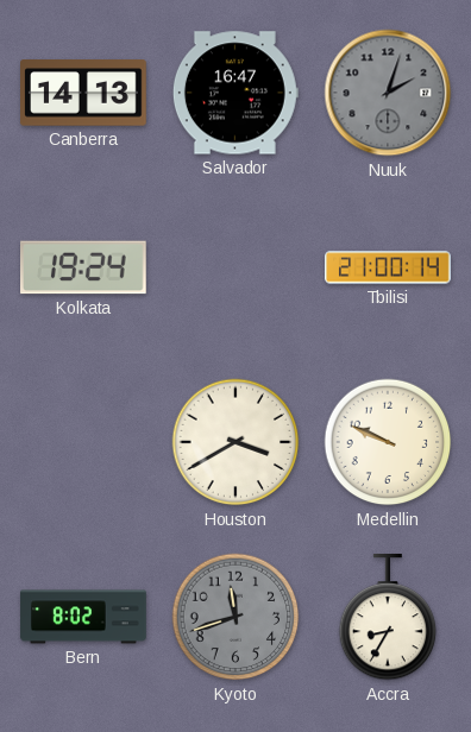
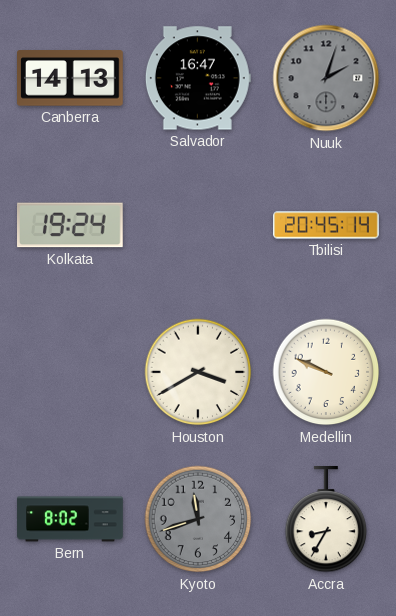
Tbilisi: 21:00 -> 20:45
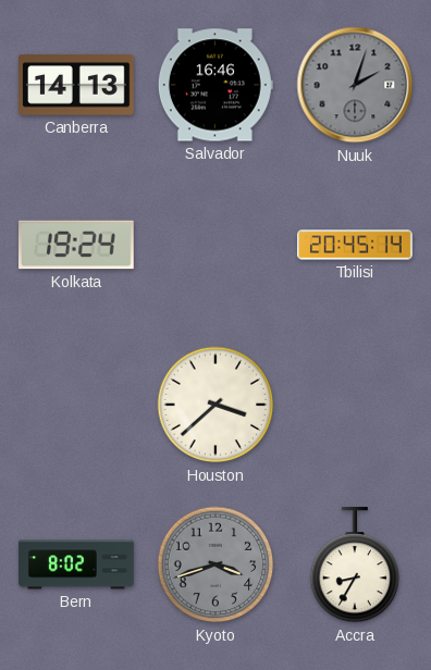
Salvador: 16:47 -> 16:46
Houston: 3:40 -> 3:38
Medellin: 9:49 -> none
Kyoto: 11:42 -> 3:42
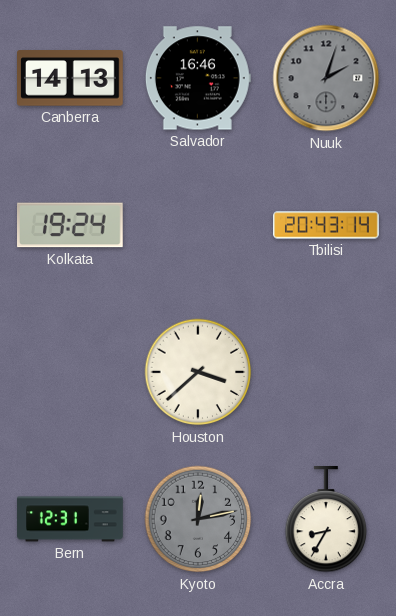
Tbilisi: 20:45 -> 20:43
Bern: 8:02 -> 12:31
Kyoto: 3:42 -> 12:13
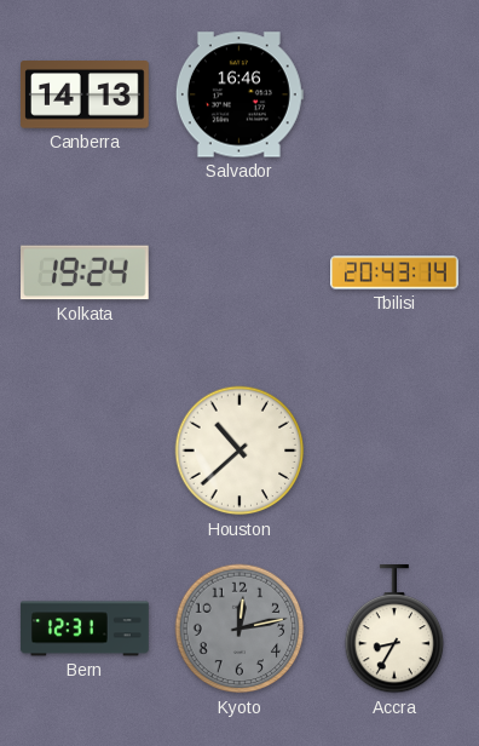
Nuuk: 2:03 -> none
Houston: 3:38 -> 10:38
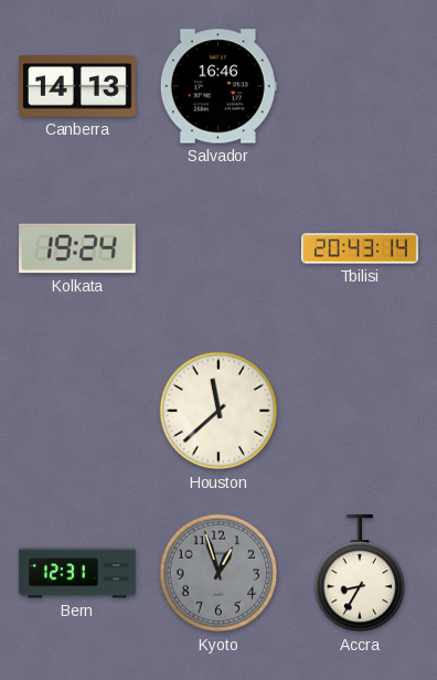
Houston: 10:38 -> 11:38
Kyoto: 12:13 -> 12:57
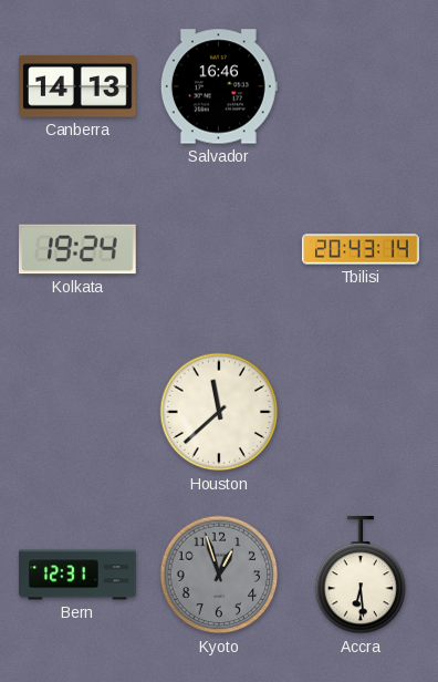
Accra: 8:35 -> 6:29
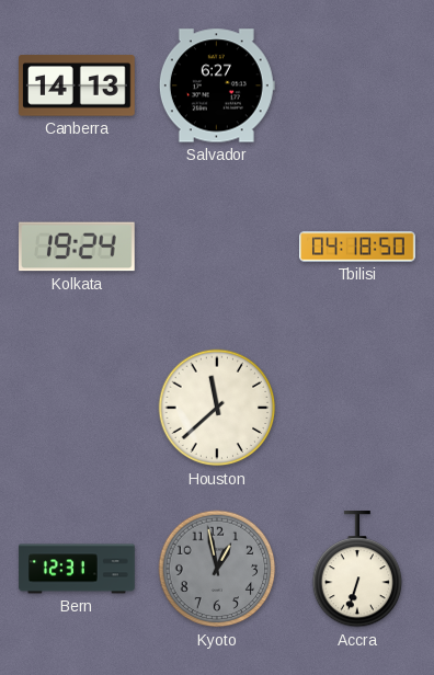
Salvador: 16:46 -> 6:27
Tbilisi: 20:43 -> 04:18
Kyoto: 12:57 -> 12:58
Accra: 6:29 -> 6:33
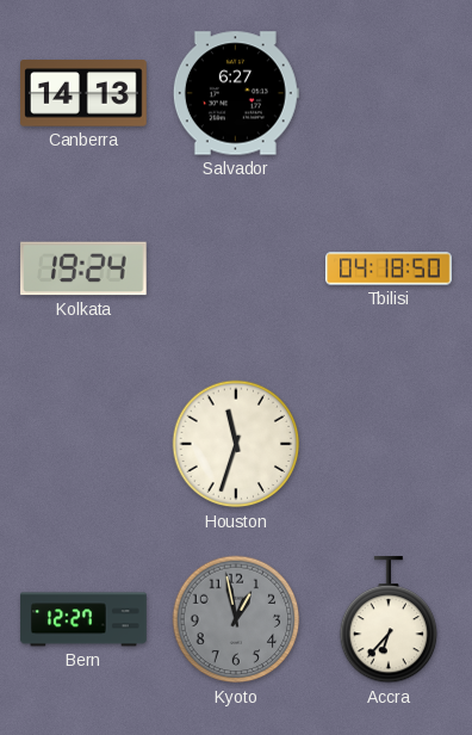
Houston: 11:38 -> 11:33
Bern: 12:31 -> 12:27
Accra: 6:33 -> 6:37
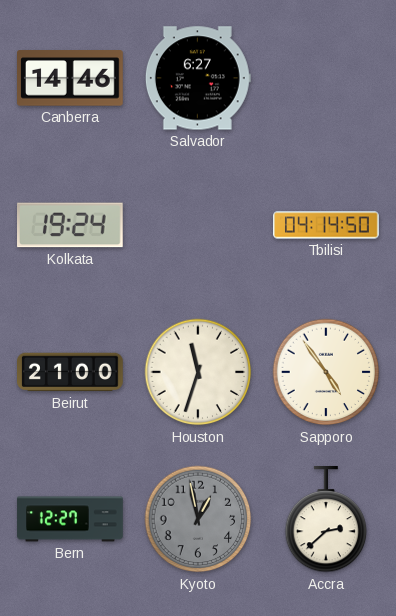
Canberra: 14:13 -> 14:46
Tbilisi: 04:18 -> 04:14
Beirut: none -> 21:00
Sapporo: none -> 4:54
Accra: 6:37 -> 2:38
